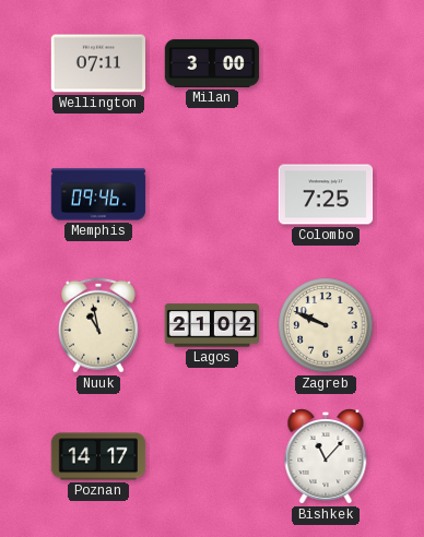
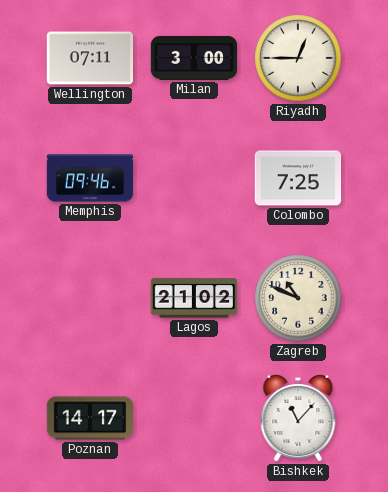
Riyadh: none -> 12:45
Nuuk: 10:58 -> none
Zagreb: 9:49 -> 10:49
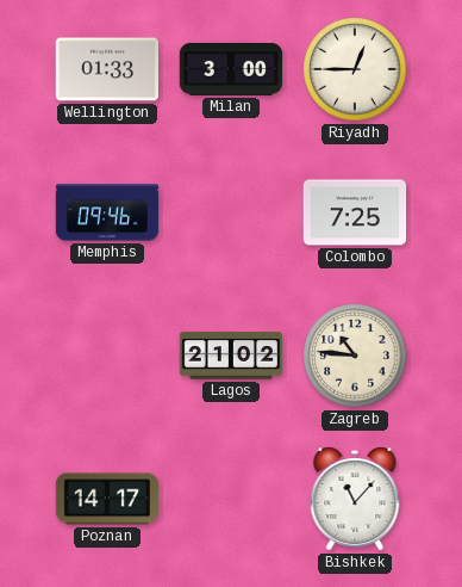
Wellington: 07:11 -> 01:33
Zagreb: 10:49 -> 10:46
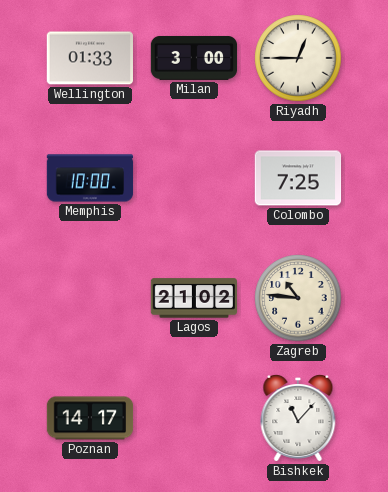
Memphis: 09:46 -> 10:00
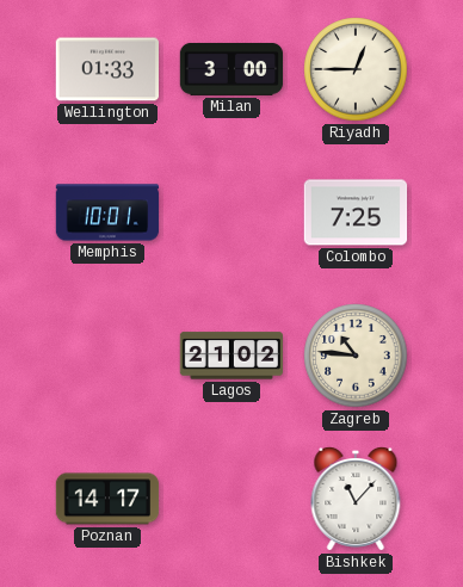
Memphis: 10:00 -> 10:01
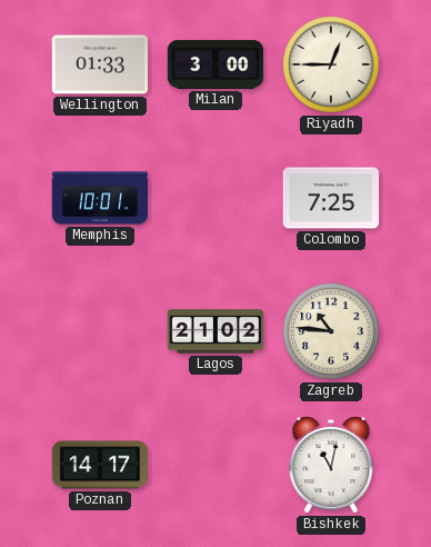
Bishkek: 11:07 -> 11:02
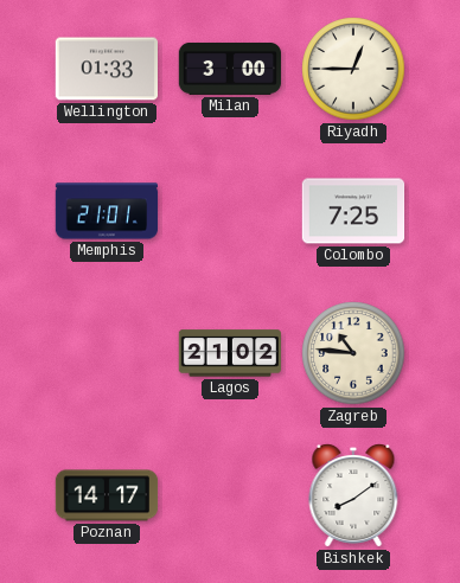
Memphis: 10:01 -> 21:01
Bishkek: 11:02 -> 8:09
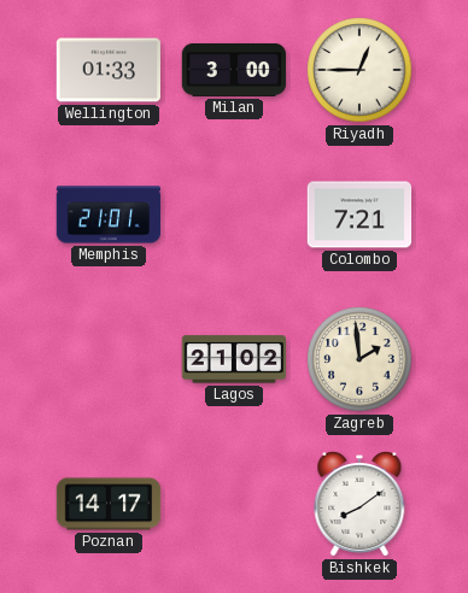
Colombo: 7:25 -> 7:21
Zagreb: 10:46 -> 1:59
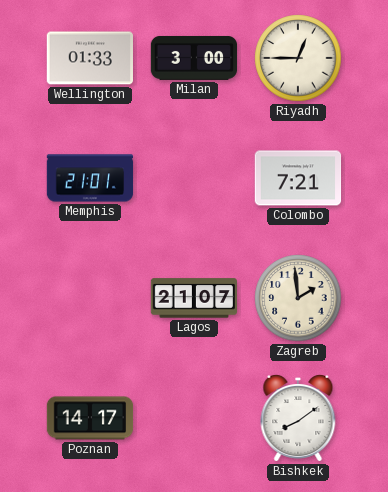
Lagos: 21:02 -> 21:07
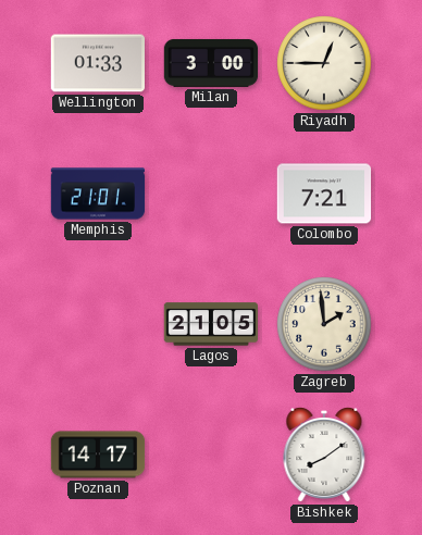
Lagos: 21:07 -> 21:05
